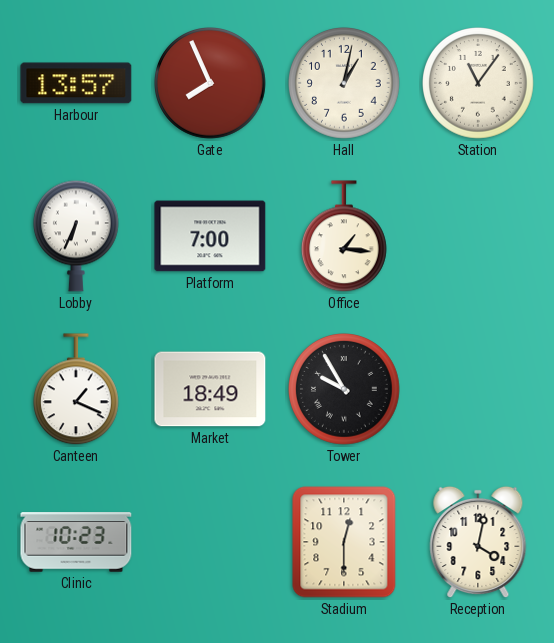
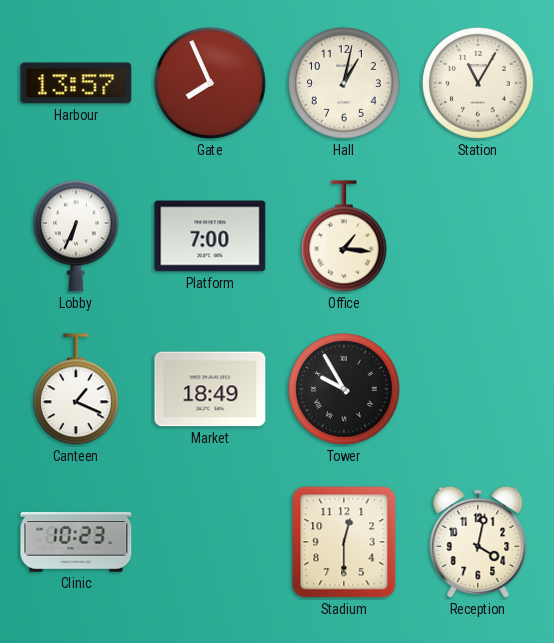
Station: 11:06 -> 11:05
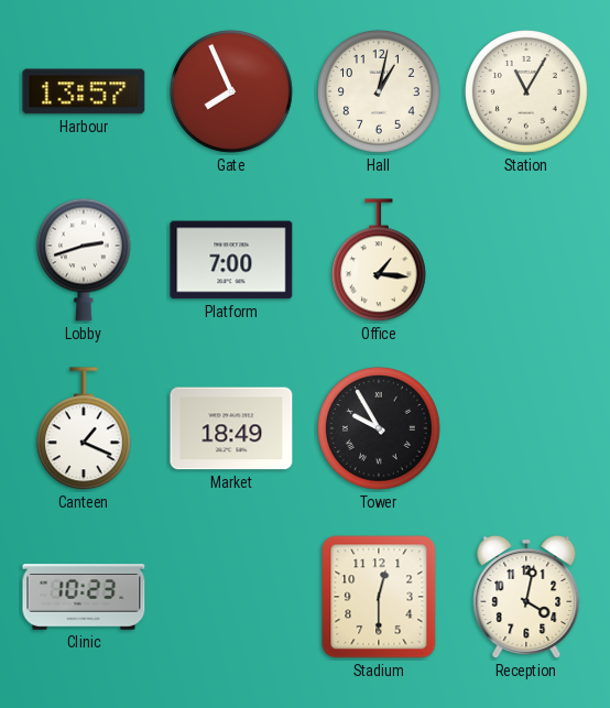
Lobby: 6:34 -> 2:42
